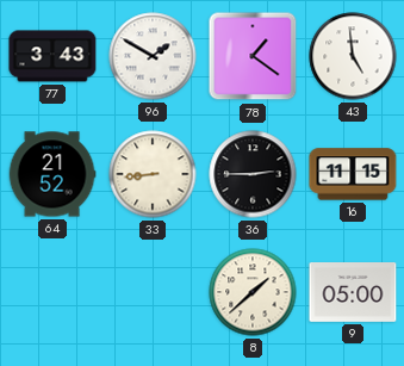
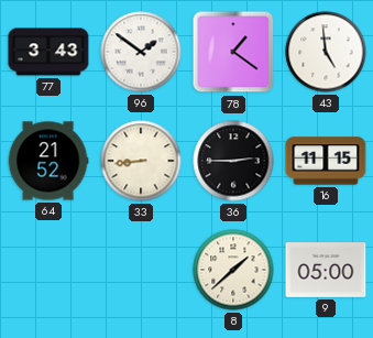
96: 1:50 -> 1:51
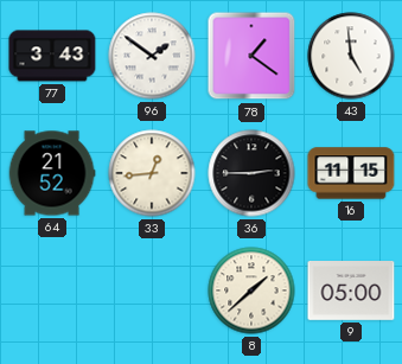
33: 8:44 -> 12:44
